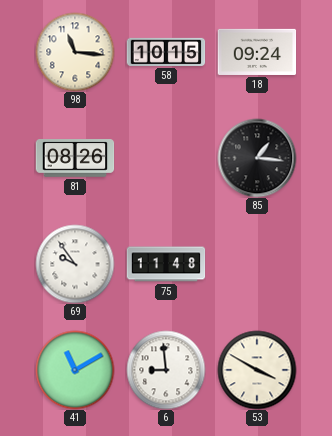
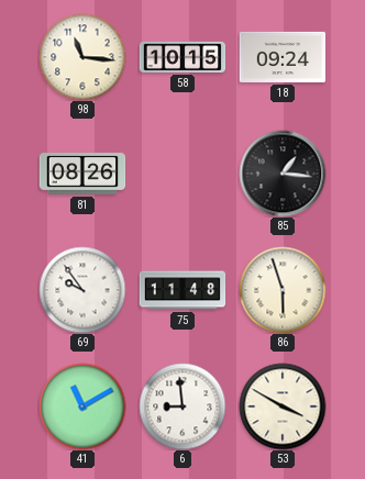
86: none -> 5:57
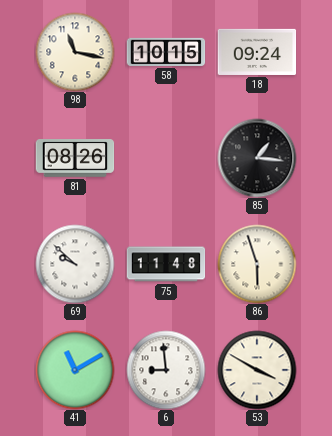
98: 11:16 -> 11:17
69: 9:54 -> 9:52
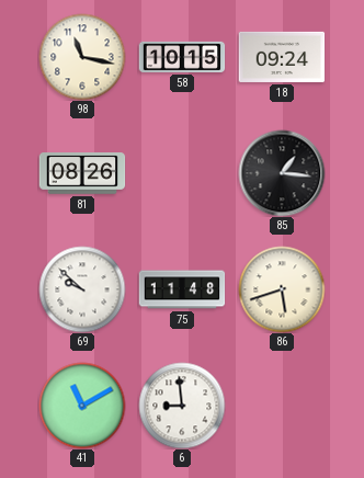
86: 5:57 -> 5:42
53: 3:50 -> none
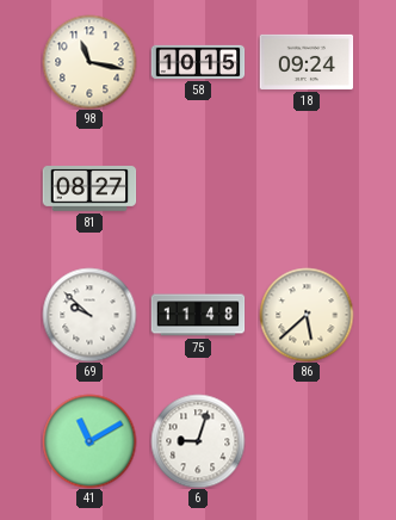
81: 08:26 -> 08:27
85: 1:16 -> none
86: 5:42 -> 5:38
6: 8:59 -> 9:03
